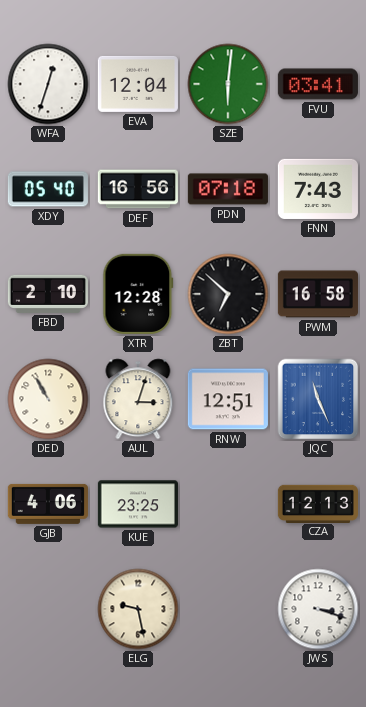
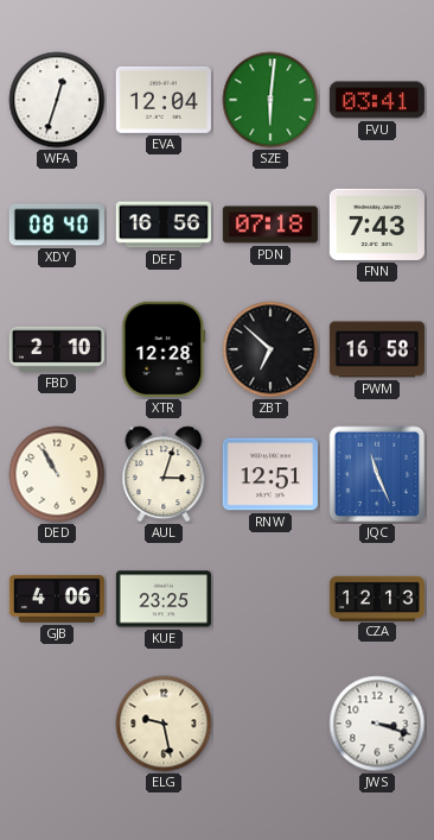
XDY: 05:40 -> 08:40
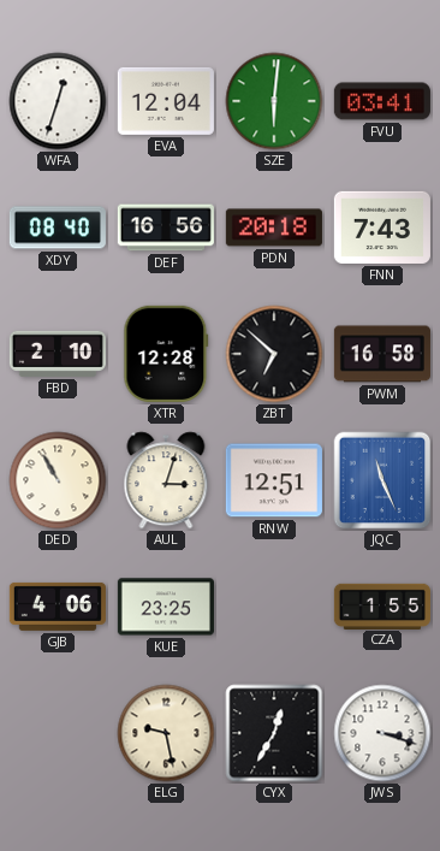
PDN: 07:18 -> 20:18
CZA: 12:13 -> 1:55
CYX: none -> 12:35
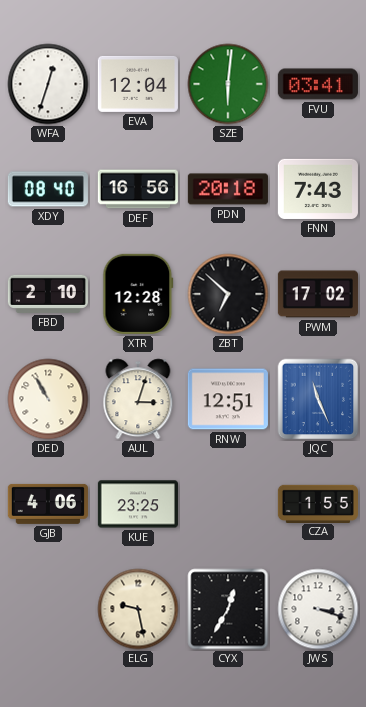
PWM: 16:58 -> 17:02
